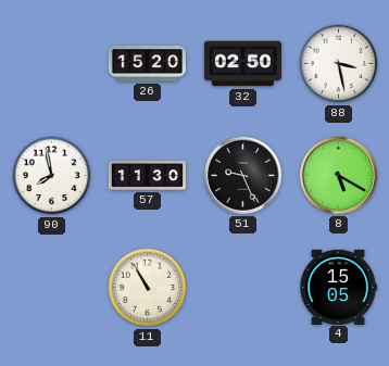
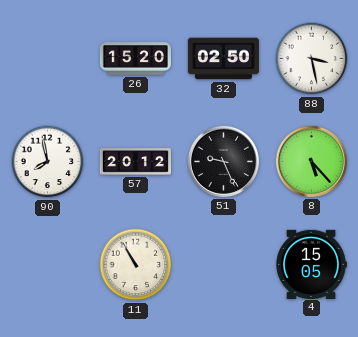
57: 11:30 -> 20:12
8: 5:20 -> 5:23
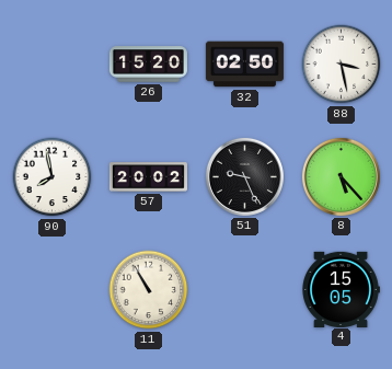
57: 20:12 -> 20:02
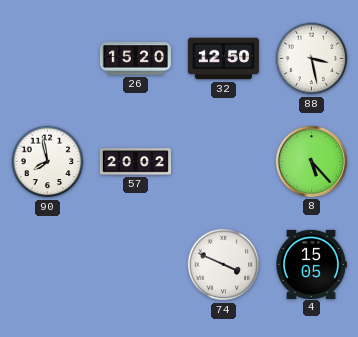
32: 02:50 -> 12:50
51: 9:26 -> none
11: 10:55 -> none
74: none -> 3:49
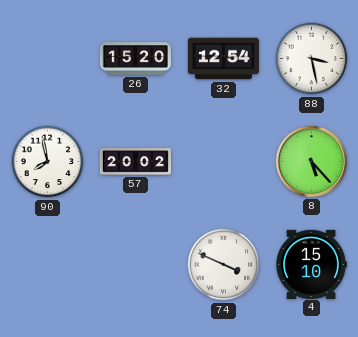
32: 12:50 -> 12:54
4: 15:05 -> 15:10
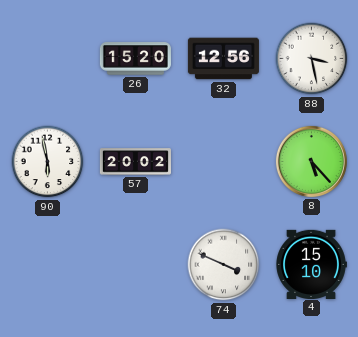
32: 12:54 -> 12:56
90: 7:58 -> 5:58
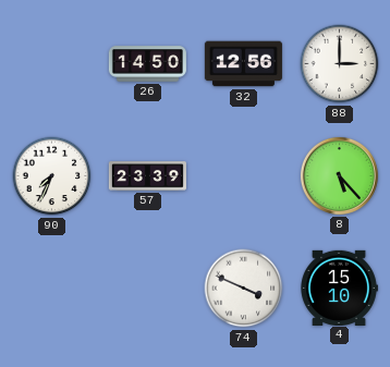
26: 15:20 -> 14:50
88: 3:28 -> 3:00
90: 5:58 -> 7:34
57: 20:02 -> 23:39
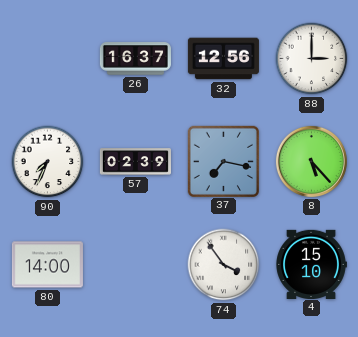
26: 14:50 -> 16:37
57: 23:39 -> 02:39
37: none -> 7:17
80: none -> 14:00
74: 3:49 -> 3:54
